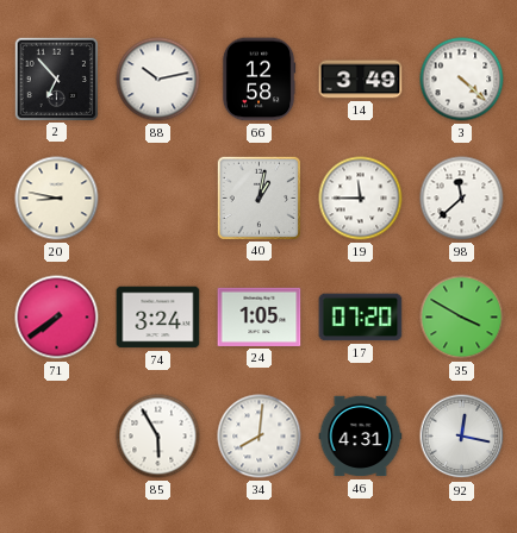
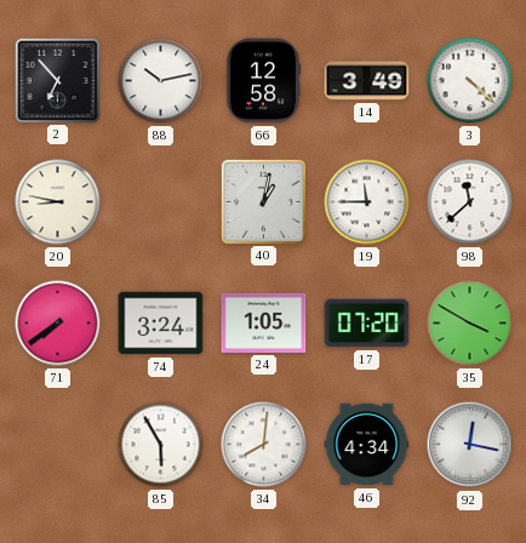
46: 4:31 -> 4:34
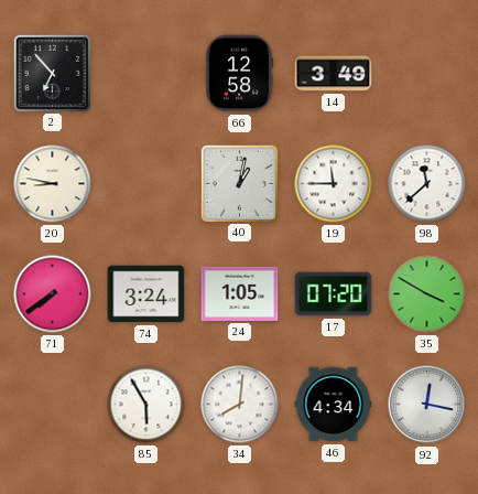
88: 10:13 -> none
3: 4:22 -> none
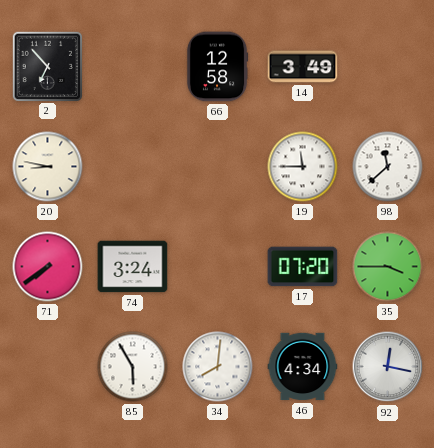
40: 1:02 -> none
24: 1:05 -> none
35: 3:50 -> 3:45
